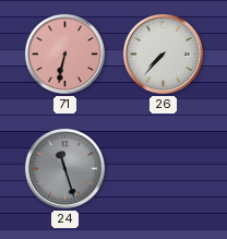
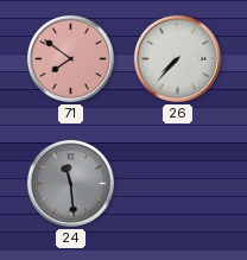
71: 6:32 -> 7:51
24: 11:27 -> 11:29
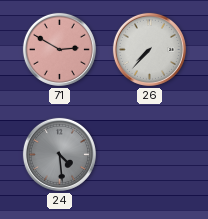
71: 7:51 -> 2:50
24: 11:29 -> 4:29
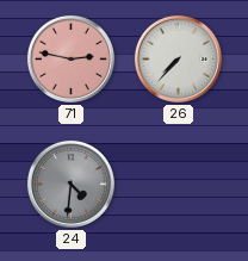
71: 2:50 -> 2:47
24: 4:29 -> 4:31
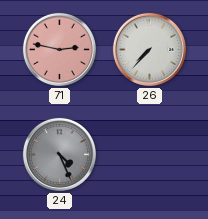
24: 4:31 -> 4:26
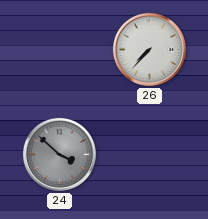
71: 2:47 -> none
24: 4:26 -> 3:52
